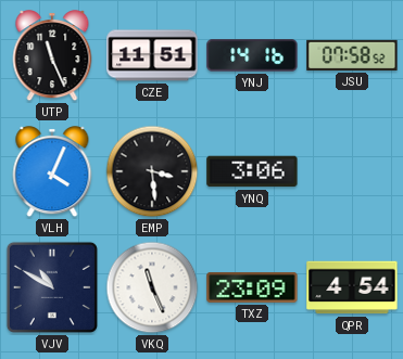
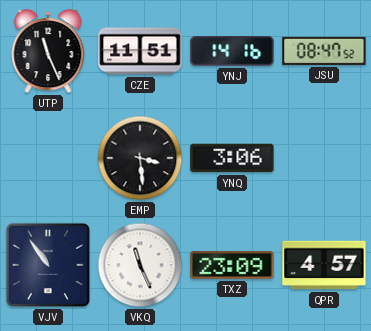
JSU: 07:58 -> 08:47
VLH: 4:04 -> none
VJV: 10:50 -> 10:54
QPR: 4:54 -> 4:57
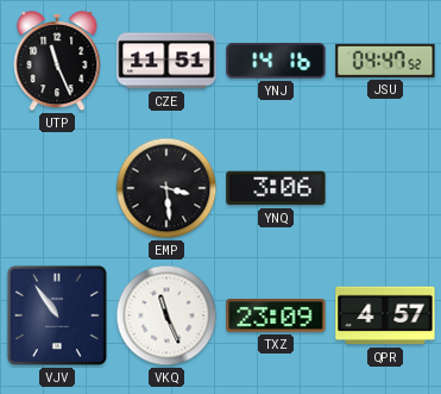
JSU: 08:47 -> 04:47
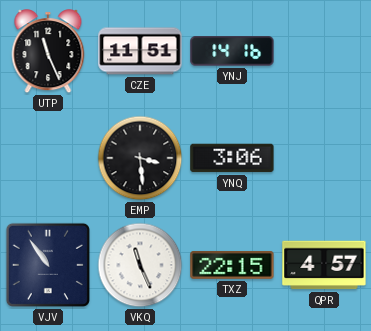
JSU: 04:47 -> none
TXZ: 23:09 -> 22:15
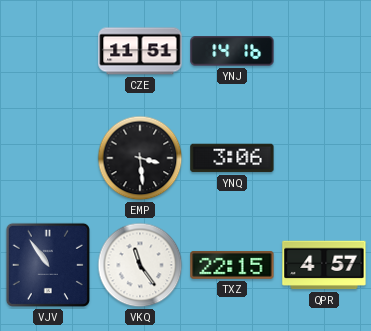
UTP: 11:26 -> none
VKQ: 11:26 -> 11:24
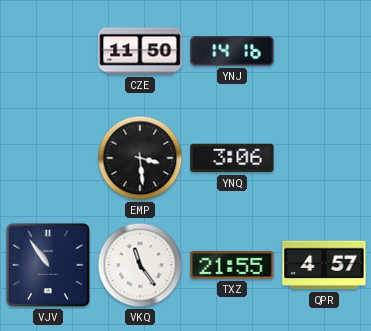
CZE: 11:51 -> 11:50
TXZ: 22:15 -> 21:55
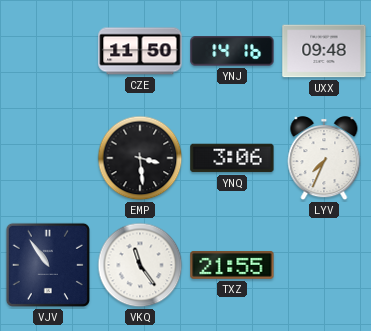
UXX: none -> 09:48
LYV: none -> 7:34
QPR: 4:57 -> none
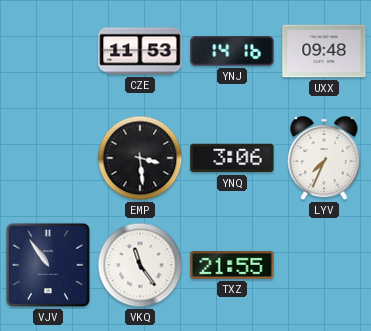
CZE: 11:50 -> 11:53
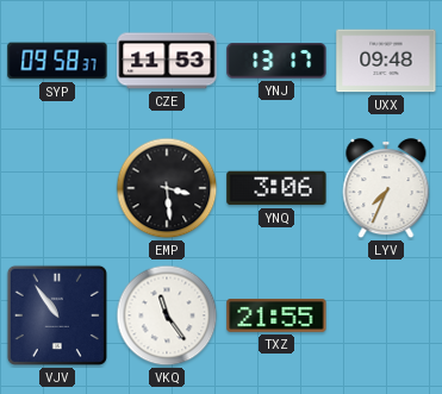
SYP: none -> 09:58
YNJ: 14:16 -> 13:17
